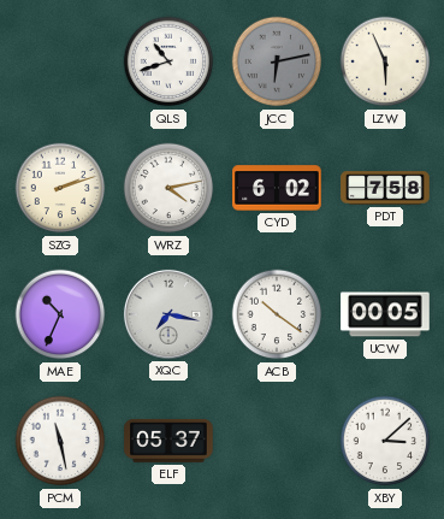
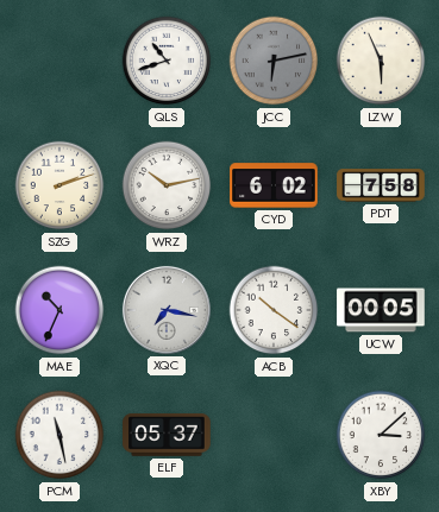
WRZ: 4:13 -> 10:13
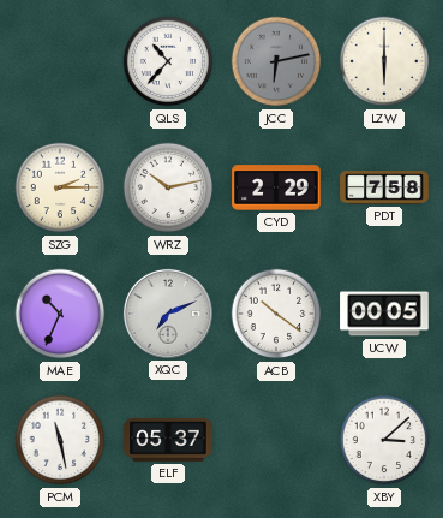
QLS: 10:42 -> 10:37
LZW: 5:56 -> 6:00
SZG: 2:12 -> 2:15
CYD: 6:02 -> 2:29
XQC: 7:17 -> 7:11
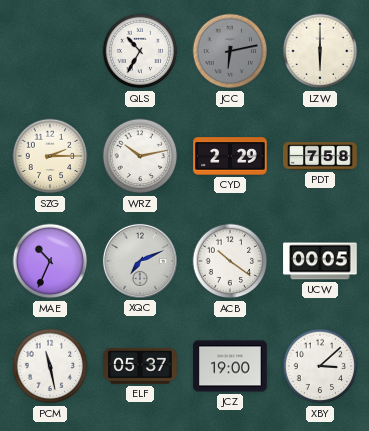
QLS: 10:37 -> 10:35
JCZ: none -> 19:00
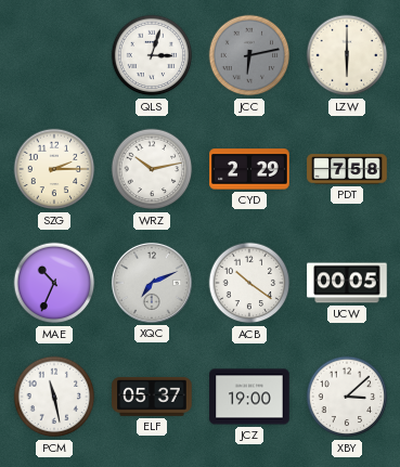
QLS: 10:35 -> 3:03
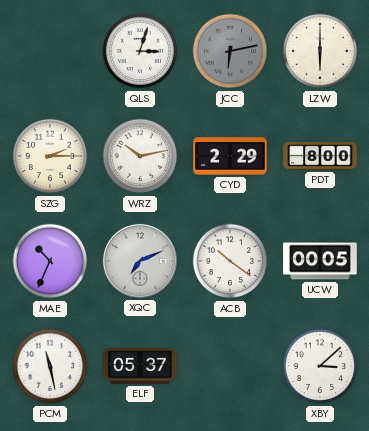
PDT: 7:58 -> 8:00
JCZ: 19:00 -> none
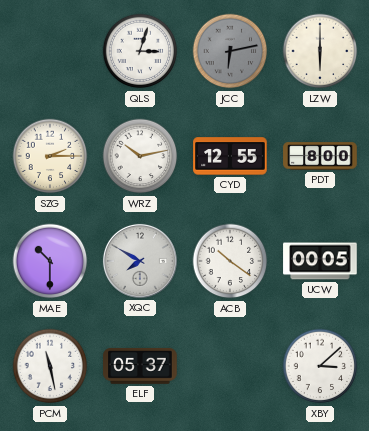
CYD: 2:29 -> 12:55
MAE: 10:34 -> 10:30
XQC: 7:11 -> 7:50
